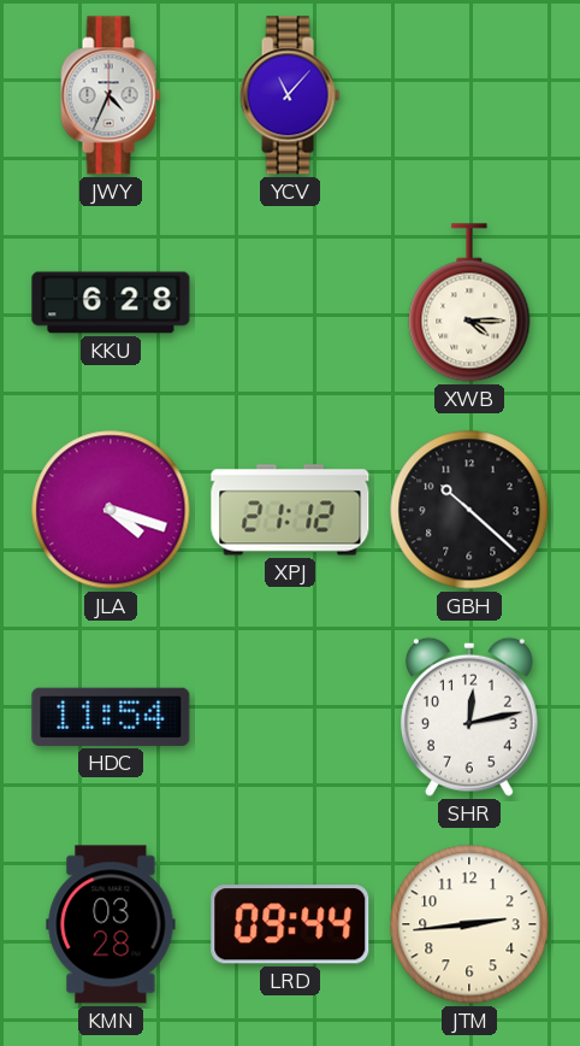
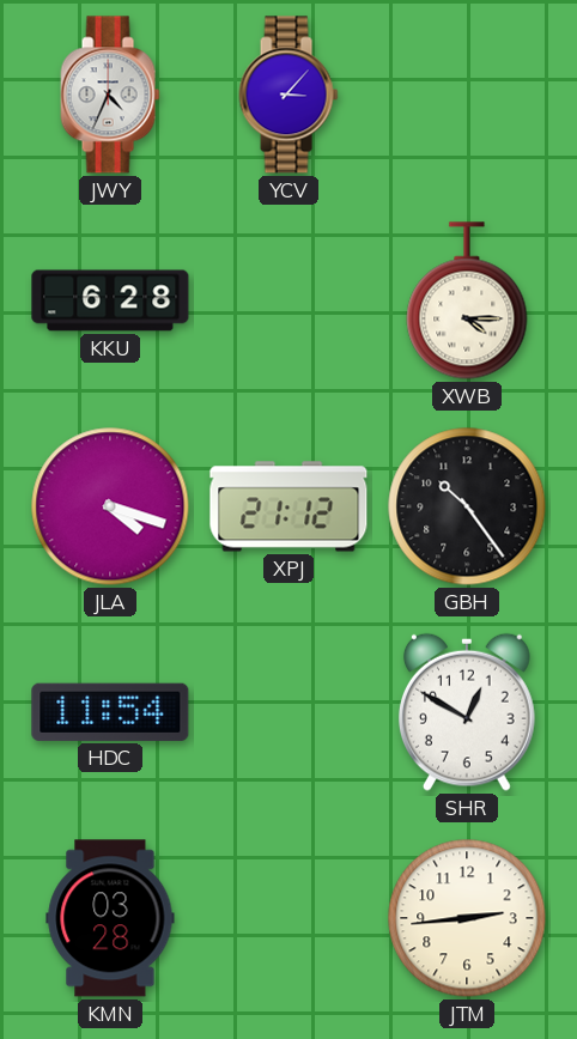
YCV: 11:07 -> 3:07
GBH: 10:22 -> 10:24
SHR: 12:13 -> 12:50
LRD: 09:44 -> none
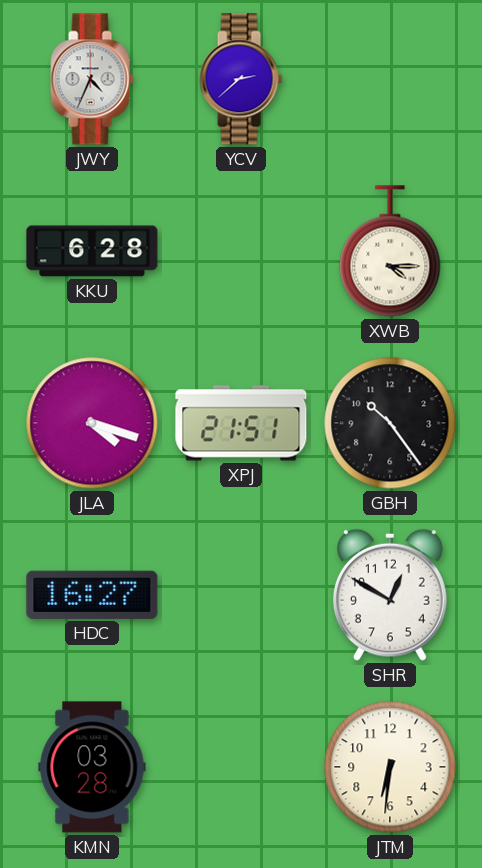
YCV: 3:07 -> 2:38
XPJ: 21:12 -> 21:51
HDC: 11:54 -> 16:27
JTM: 2:44 -> 6:31
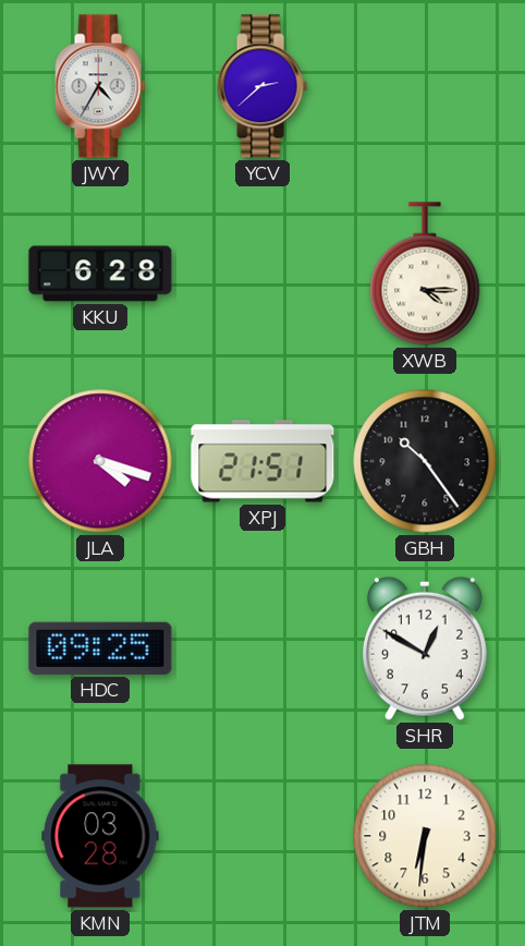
JWY: 4:34 -> 4:35
HDC: 16:27 -> 09:25
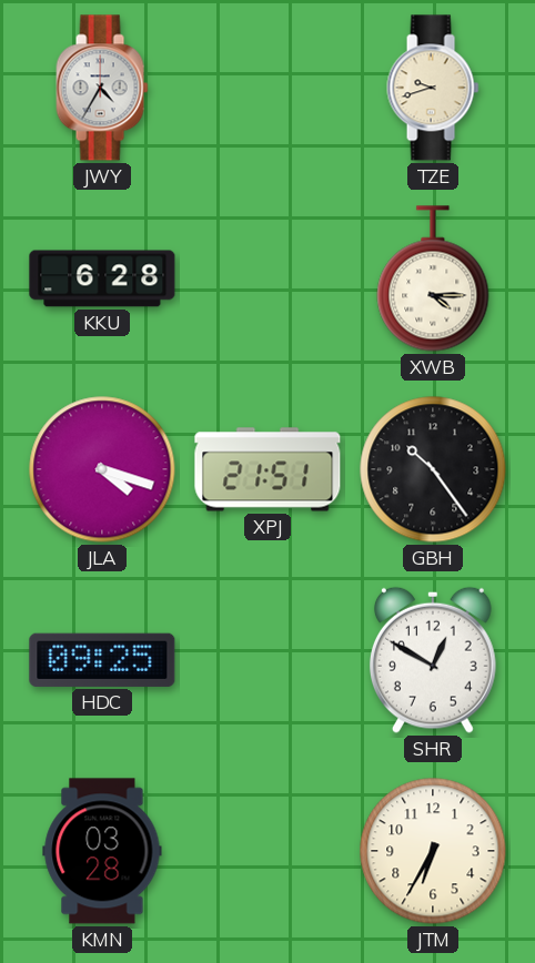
YCV: 2:38 -> none
TZE: none -> 9:42
JTM: 6:31 -> 6:35
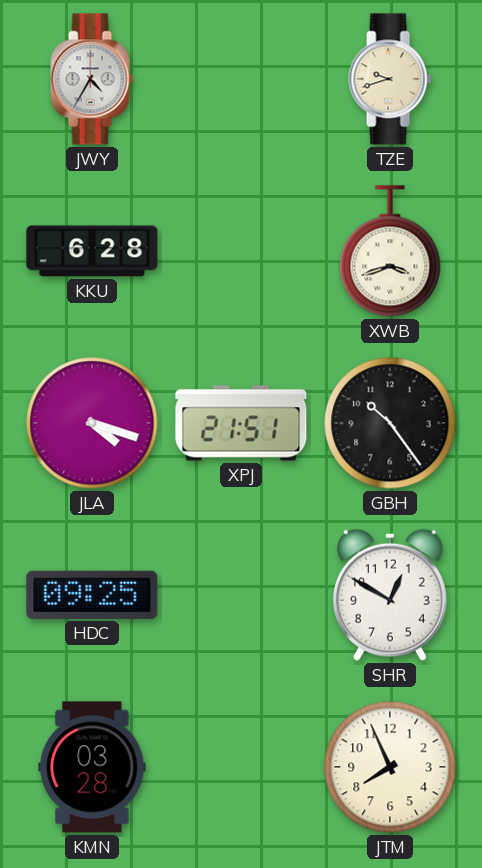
XWB: 4:15 -> 3:42
JTM: 6:35 -> 7:56
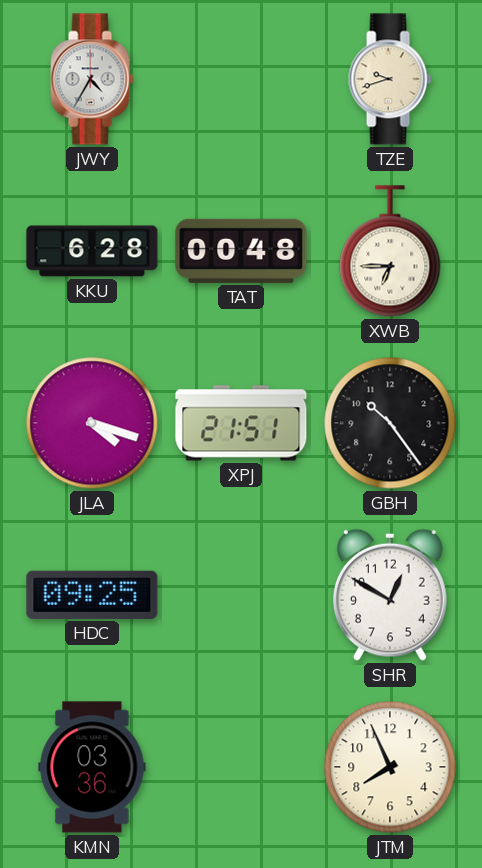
TAT: none -> 00:48
XWB: 3:42 -> 6:45
KMN: 03:28 -> 03:36
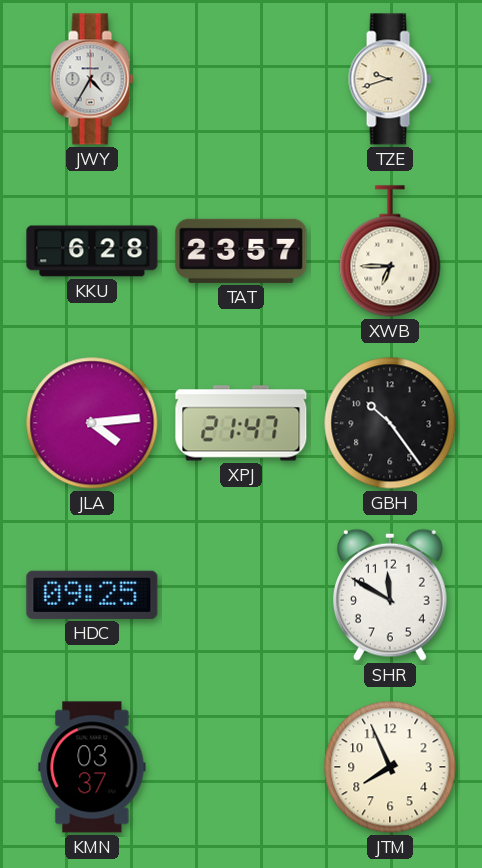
TAT: 00:48 -> 23:57
JLA: 4:18 -> 4:14
XPJ: 21:51 -> 21:47
SHR: 12:50 -> 11:50
KMN: 03:36 -> 03:37
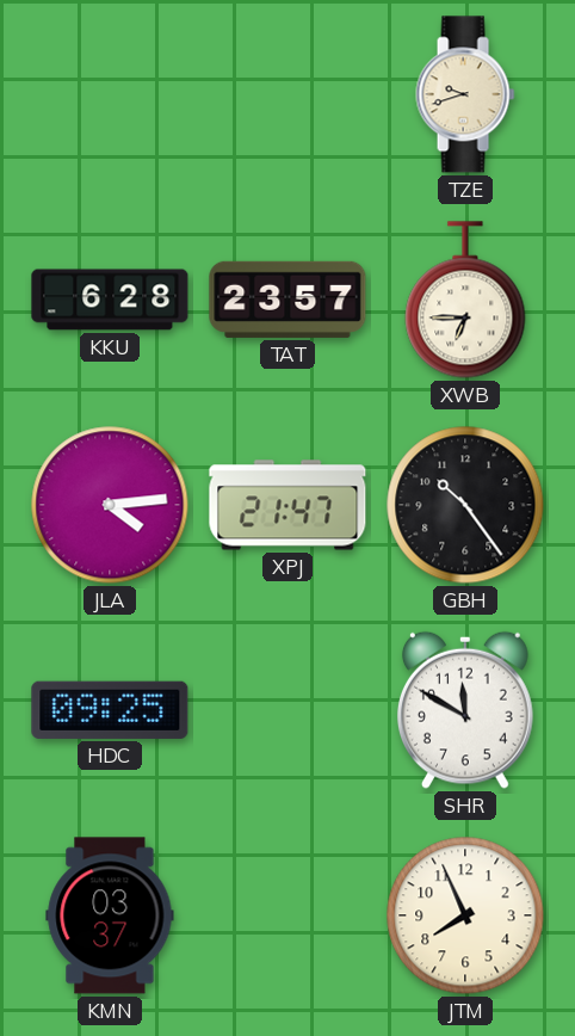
JWY: 4:35 -> none
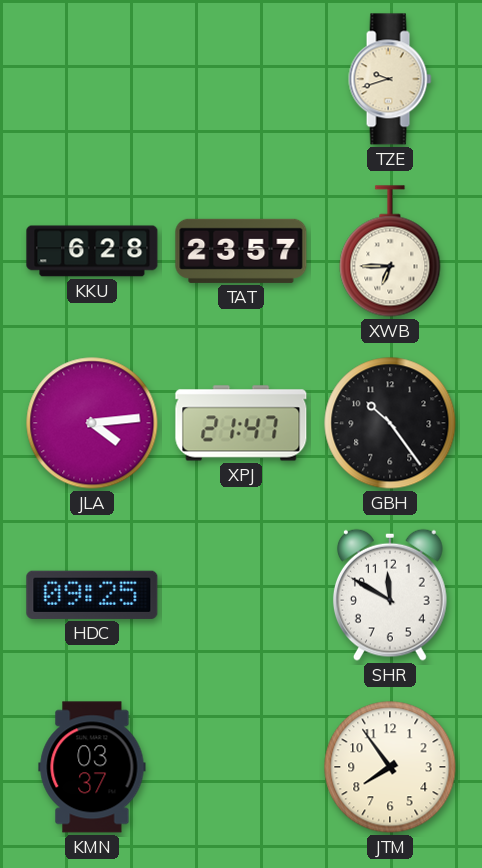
JTM: 7:56 -> 7:54
